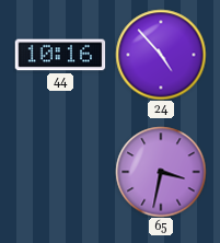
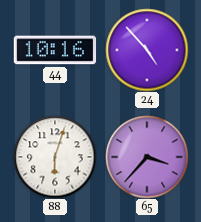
88: none -> 6:03
65: 3:32 -> 3:37
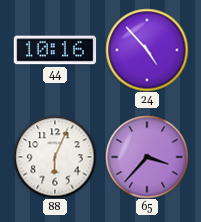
88: 6:03 -> 6:04
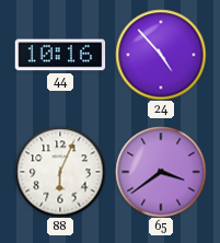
65: 3:37 -> 3:39
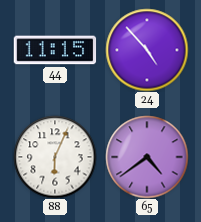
44: 10:16 -> 11:15
65: 3:39 -> 4:39
